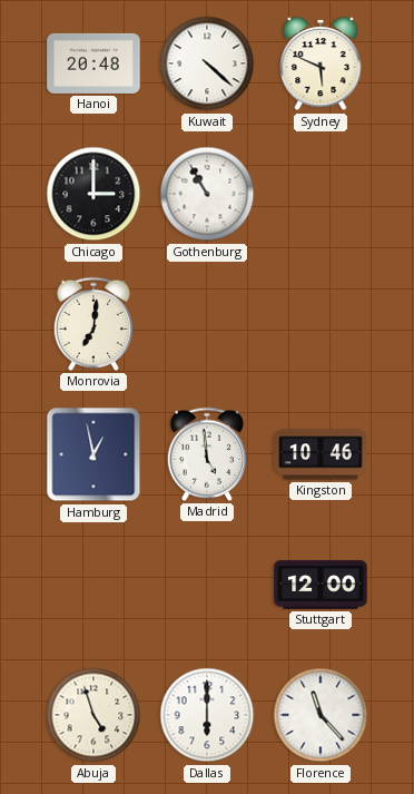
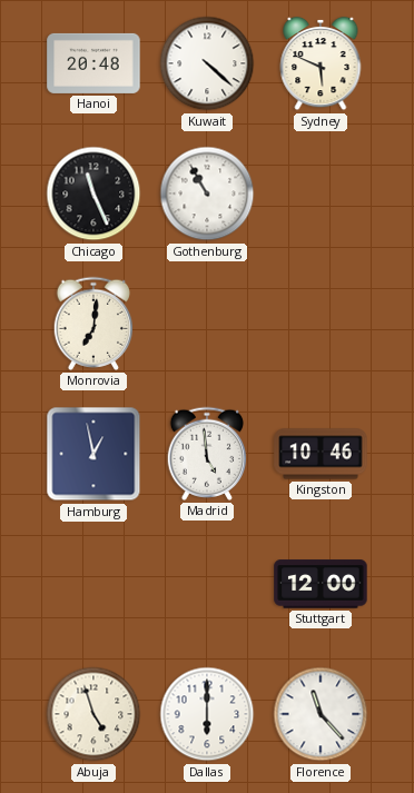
Chicago: 3:00 -> 11:26
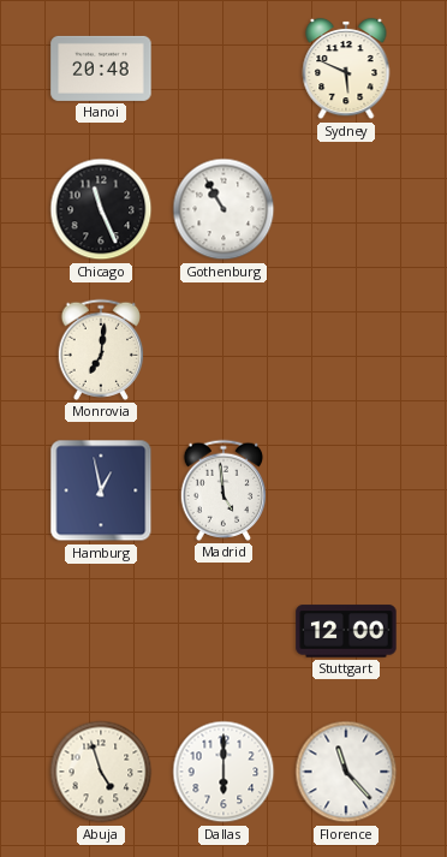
Kuwait: 4:22 -> none
Kingston: 10:46 -> none
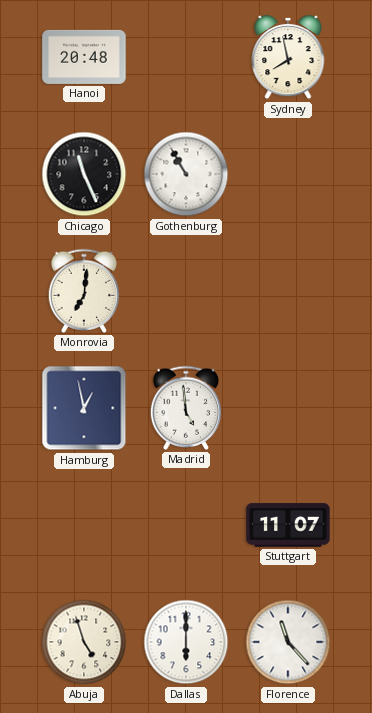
Sydney: 5:49 -> 7:58
Stuttgart: 12:00 -> 11:07
